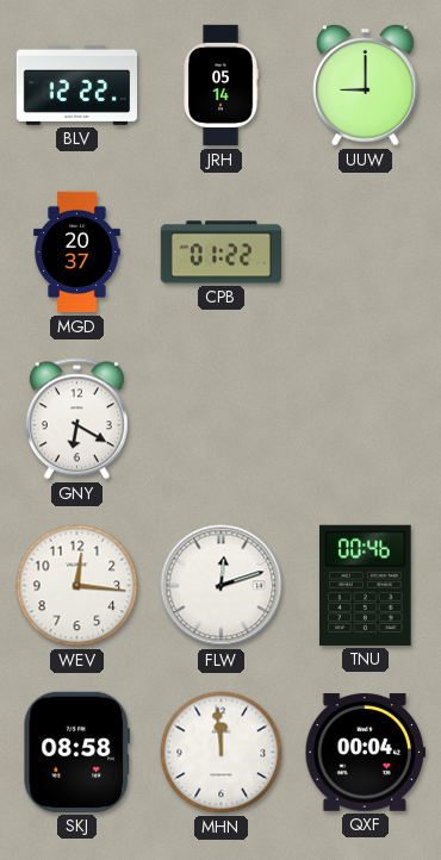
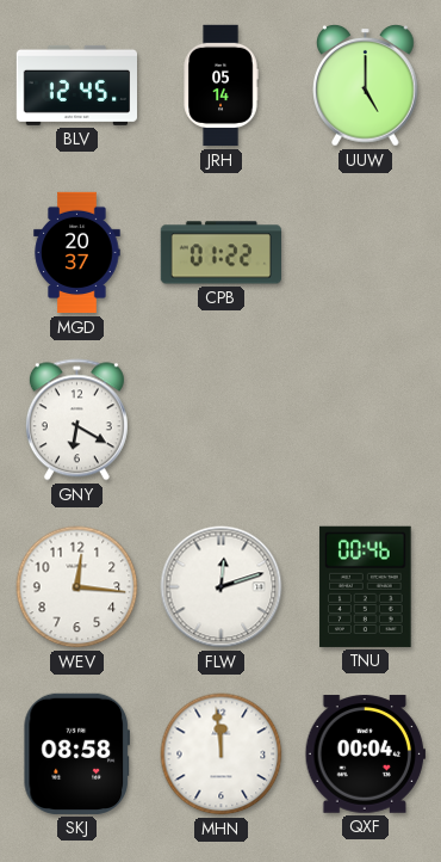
BLV: 12:22 -> 12:45
UUW: 9:00 -> 5:00
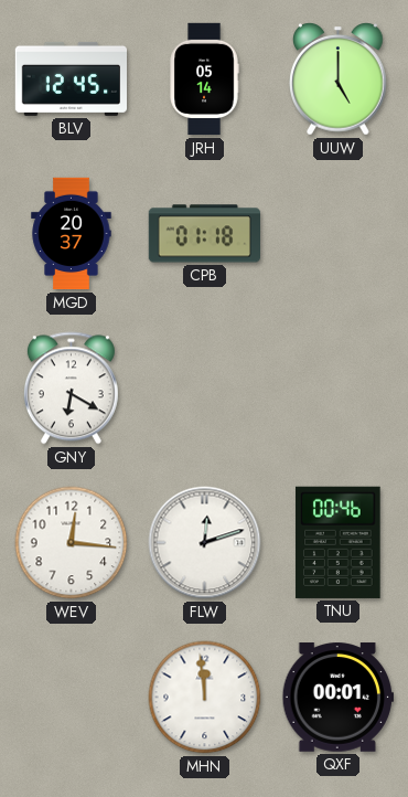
CPB: 01:22 -> 01:18
SKJ: 08:58 -> none
QXF: 00:04 -> 00:01
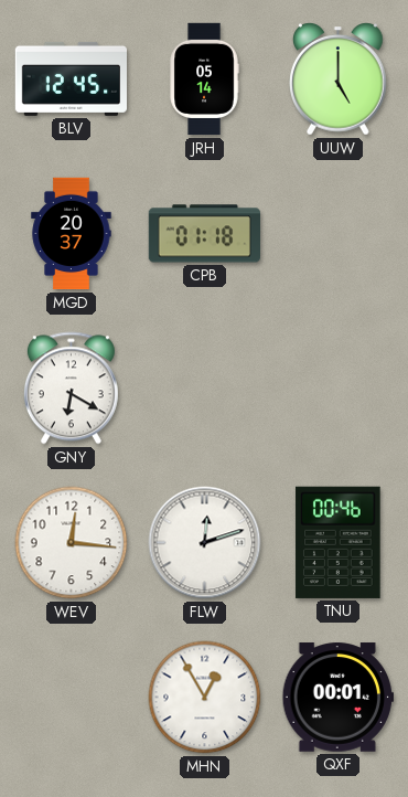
MHN: 11:59 -> 12:55
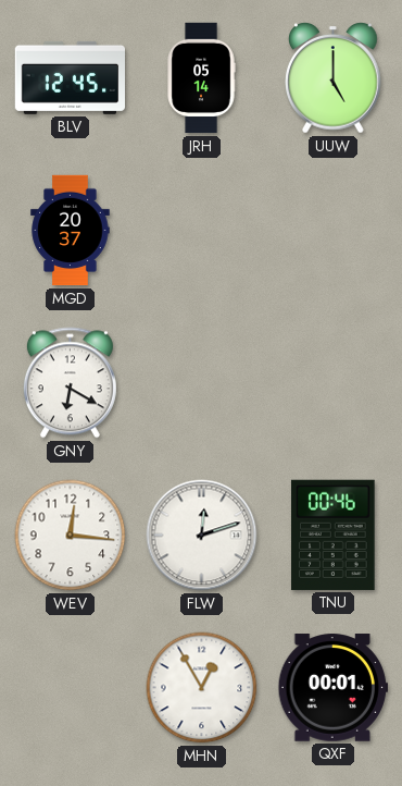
CPB: 01:18 -> none
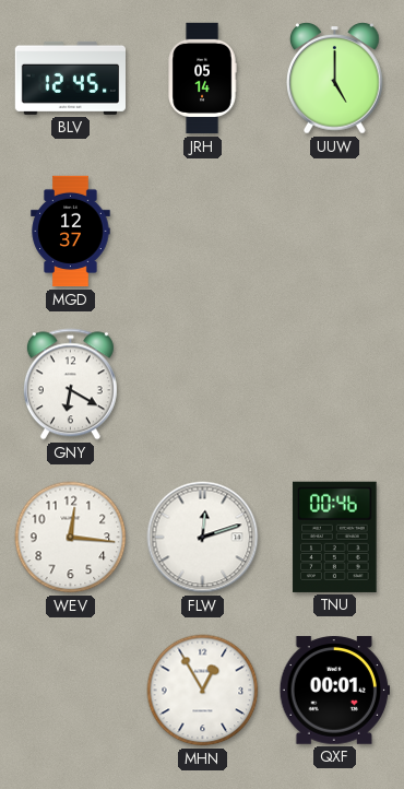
MGD: 20:37 -> 12:37
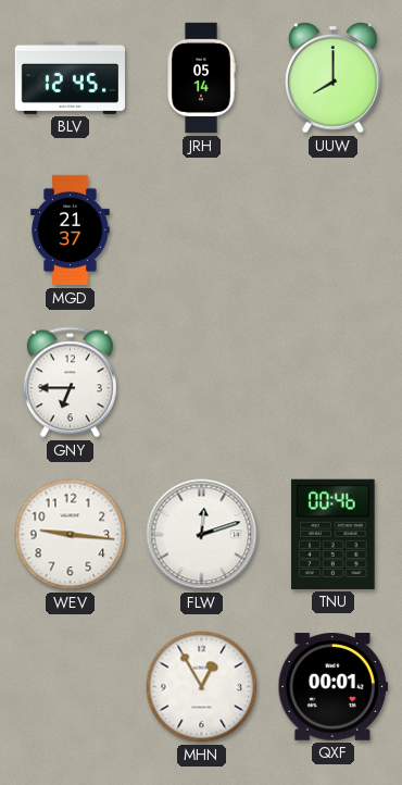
UUW: 5:00 -> 8:00
MGD: 12:37 -> 21:37
GNY: 6:20 -> 6:45
WEV: 12:16 -> 9:16
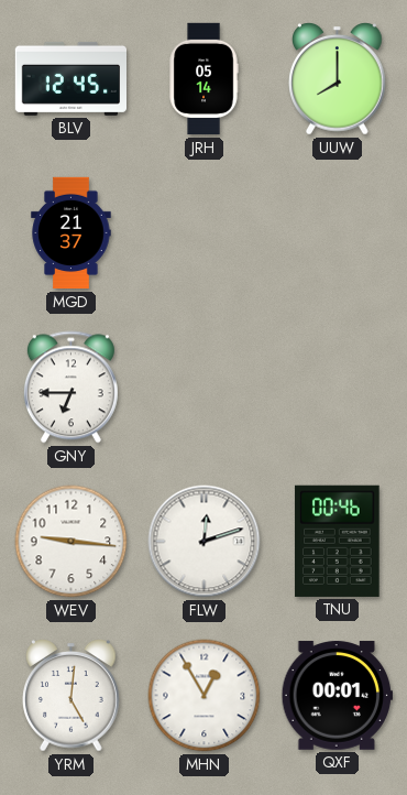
YRM: none -> 5:01
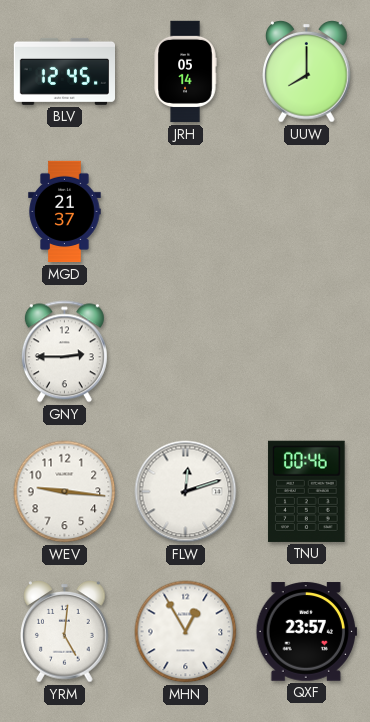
GNY: 6:45 -> 2:45
QXF: 00:01 -> 23:57
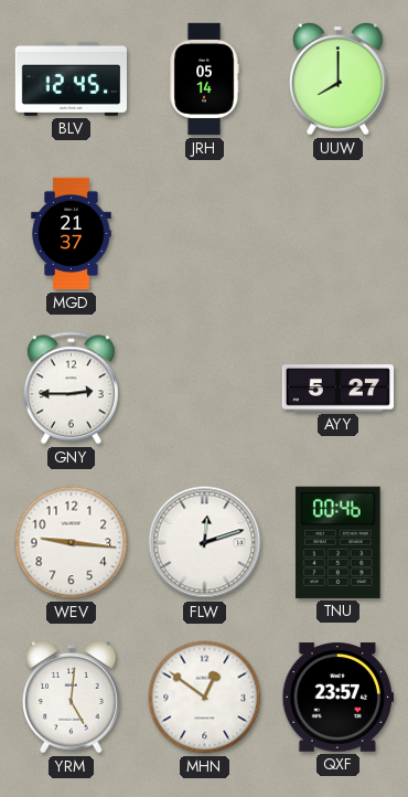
AYY: none -> 5:27
MHN: 12:55 -> 12:51
